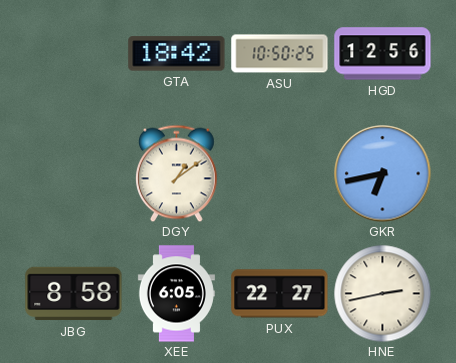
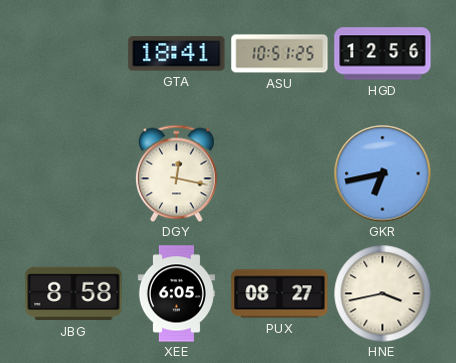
GTA: 18:42 -> 18:41
ASU: 10:50 -> 10:51
DGY: 1:09 -> 12:17
PUX: 22:27 -> 08:27
HNE: 2:43 -> 3:43
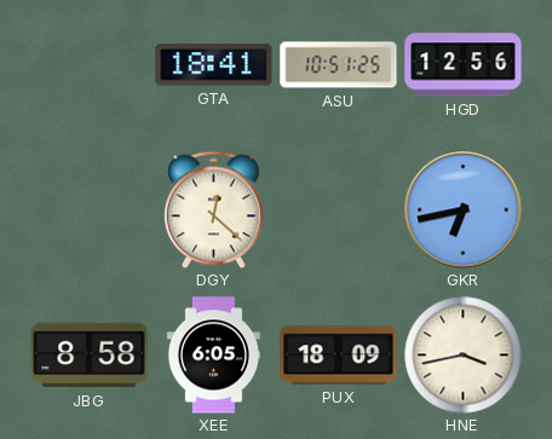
DGY: 12:17 -> 12:22
PUX: 08:27 -> 18:09
